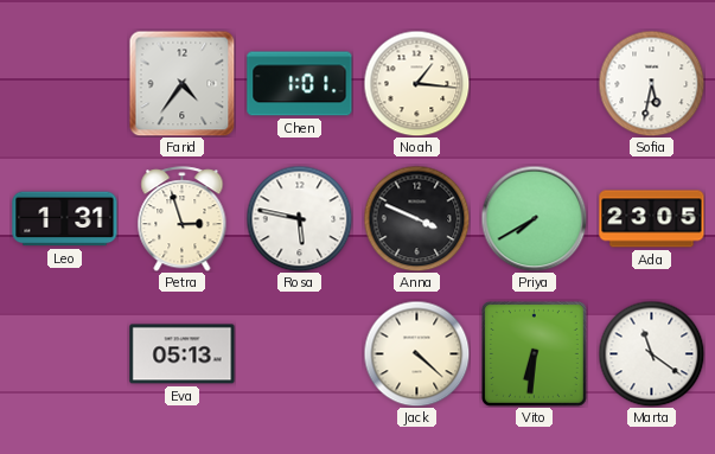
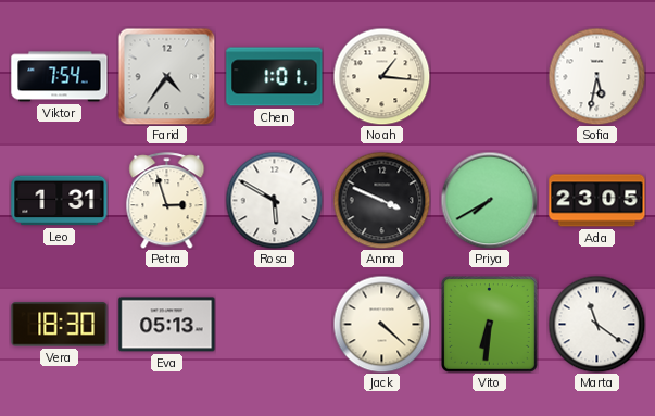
Viktor: none -> 7:54
Rosa: 5:47 -> 5:50
Vera: none -> 18:30
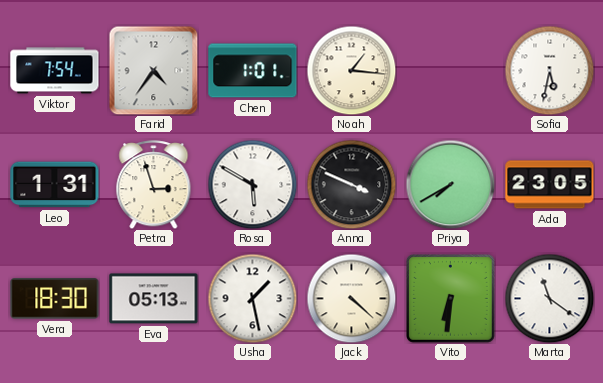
Usha: none -> 1:28
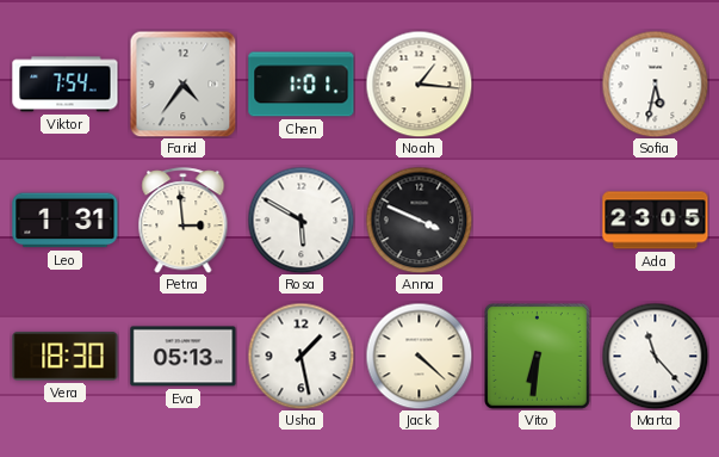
Petra: 2:57 -> 2:59
Priya: 7:40 -> none
Marta: 11:21 -> 11:23
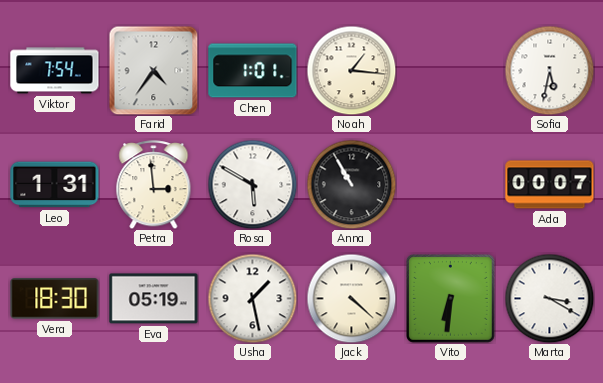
Anna: 3:49 -> 10:55
Ada: 23:05 -> 00:07
Eva: 05:13 -> 05:19
Marta: 11:23 -> 3:20
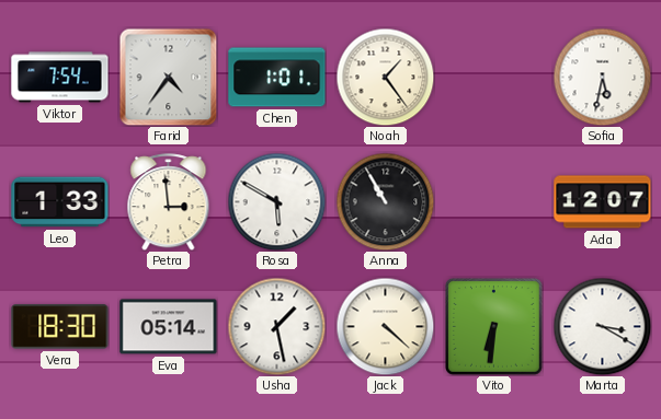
Noah: 1:16 -> 1:24
Leo: 1:31 -> 1:33
Ada: 00:07 -> 12:07
Eva: 05:19 -> 05:14
